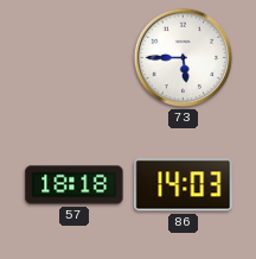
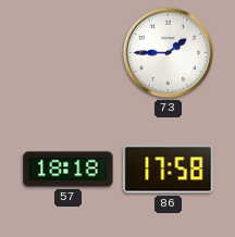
73: 5:45 -> 1:45
86: 14:03 -> 17:58
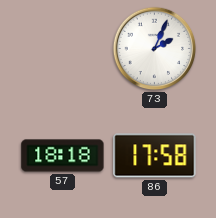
73: 1:45 -> 2:04
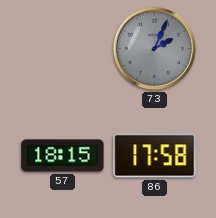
73 dial: white -> grey
57: 18:18 -> 18:15
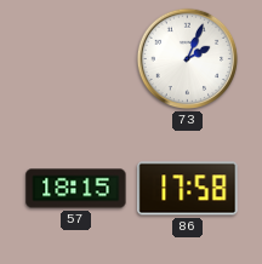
73 dial: grey -> white
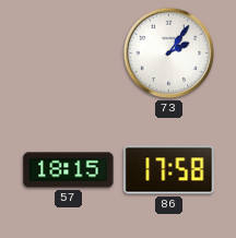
73: 2:04 -> 2:06
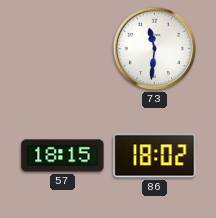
73: 2:06 -> 11:31
86: 17:58 -> 18:02
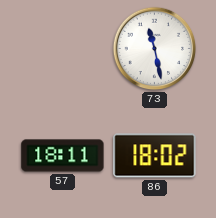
73: 11:31 -> 11:28
57: 18:15 -> 18:11
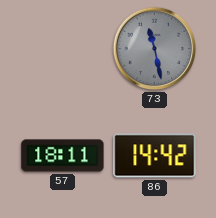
73 dial: white -> grey
86: 18:02 -> 14:42
